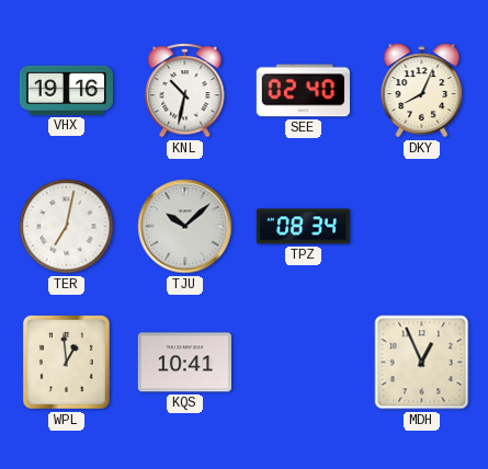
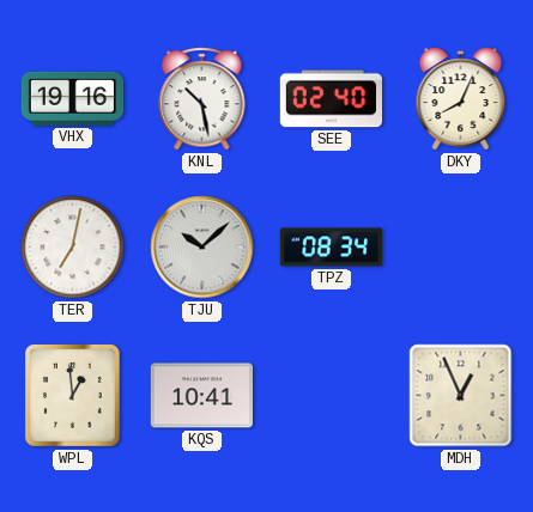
KNL: 10:32 -> 10:28
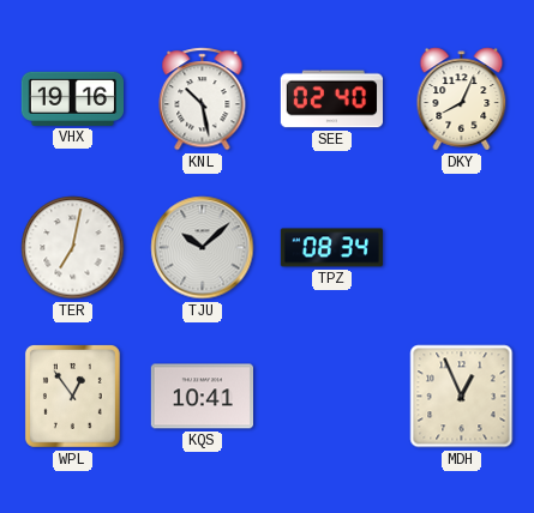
WPL: 12:59 -> 12:54
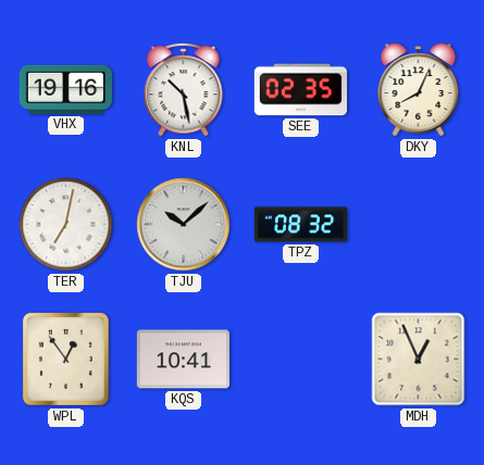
SEE: 02:40 -> 02:35
TPZ: 08:34 -> 08:32
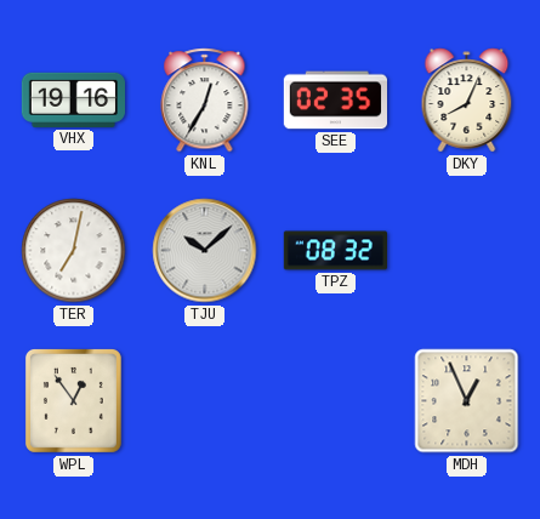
KNL: 10:28 -> 12:35
KQS: 10:41 -> none
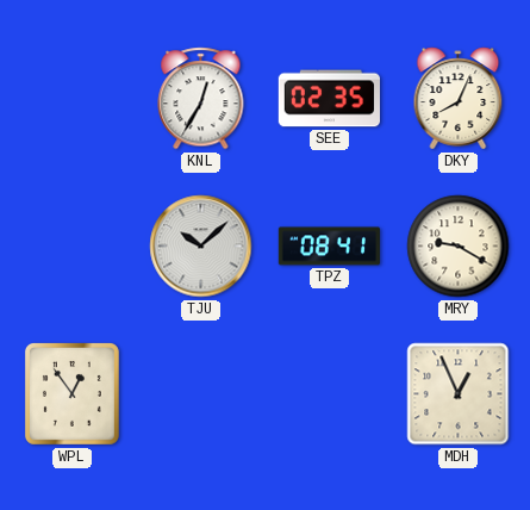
VHX: 19:16 -> none
TER: 7:02 -> none
TPZ: 08:32 -> 08:41
MRY: none -> 9:20
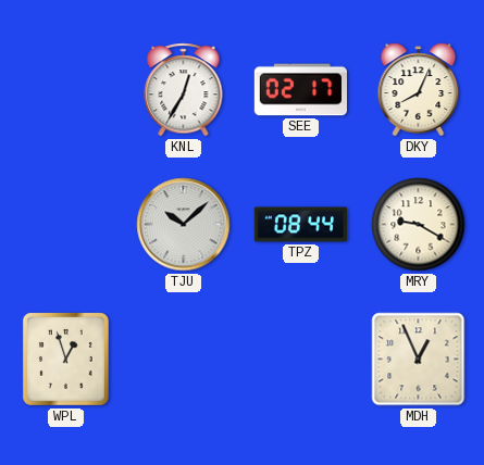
SEE: 02:35 -> 02:17
TPZ: 08:41 -> 08:44
WPL: 12:54 -> 12:57
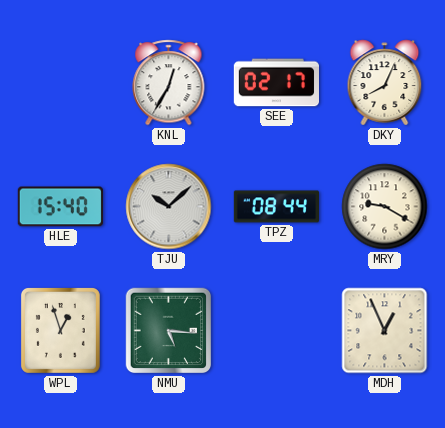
HLE: none -> 15:40
NMU: none -> 5:16
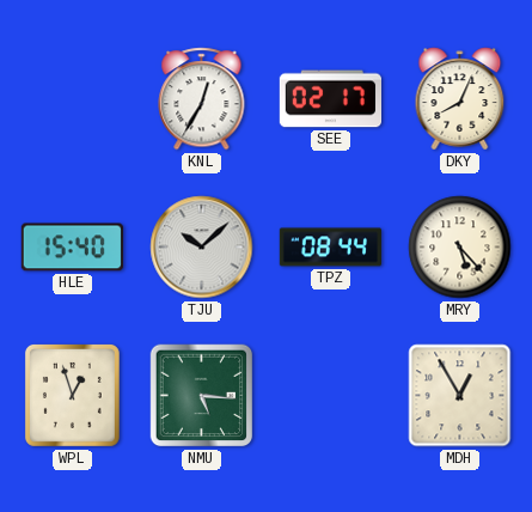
MRY: 9:20 -> 5:23
MDH: 12:56 -> 12:55
